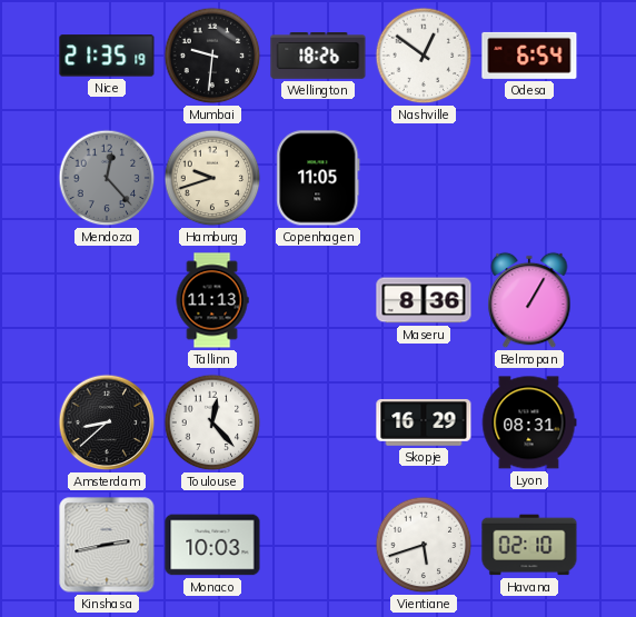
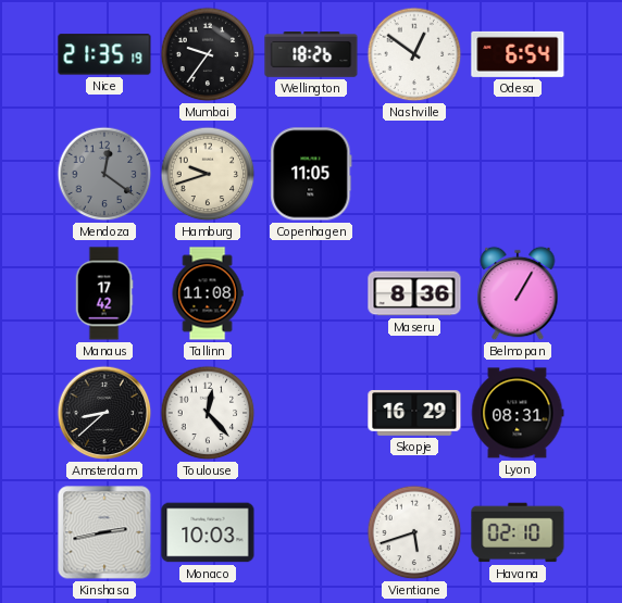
Mumbai: 9:31 -> 9:36
Mendoza: 12:23 -> 12:21
Manaus: none -> 17:42
Tallinn: 11:13 -> 11:08
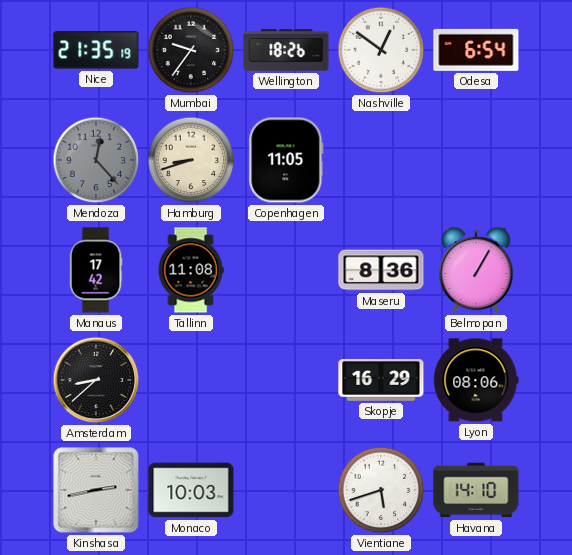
Mendoza: 12:21 -> 12:23
Hamburg: 9:42 -> 8:42
Toulouse: 12:23 -> none
Lyon: 08:31 -> 08:06
Havana: 02:10 -> 14:10
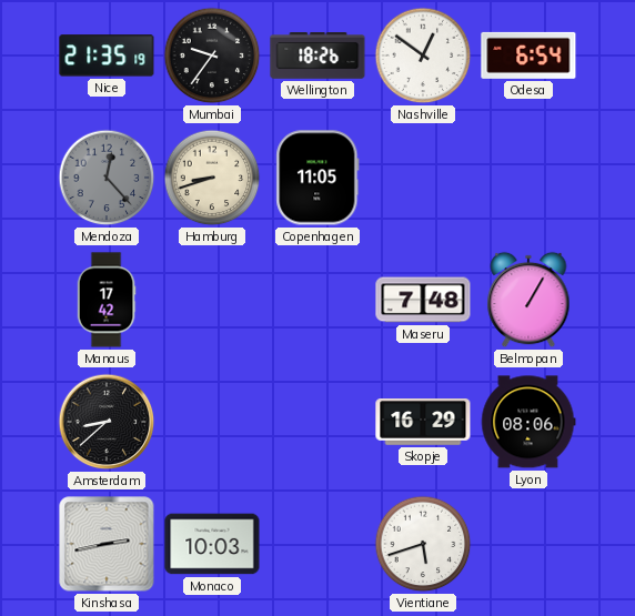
Tallinn: 11:08 -> none
Maseru: 8:36 -> 7:48
Havana: 14:10 -> none
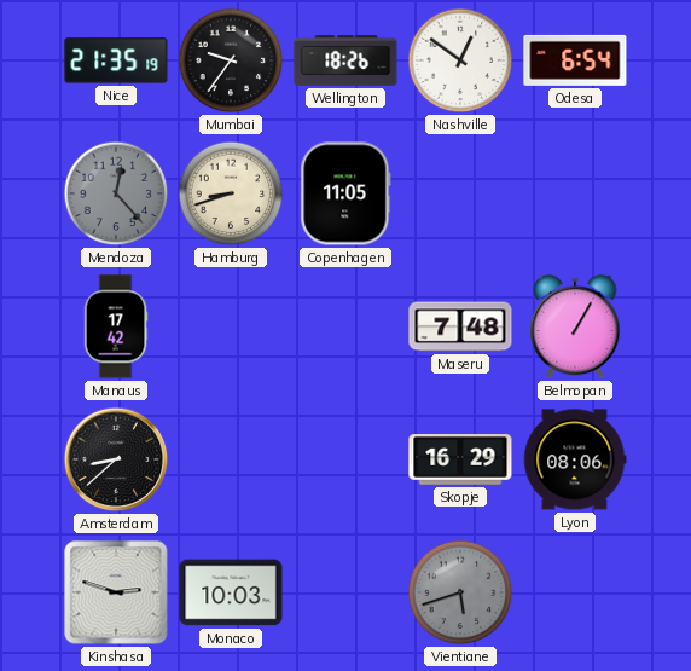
Kinshasa: 2:43 -> 2:48
Vientiane dial: white -> grey
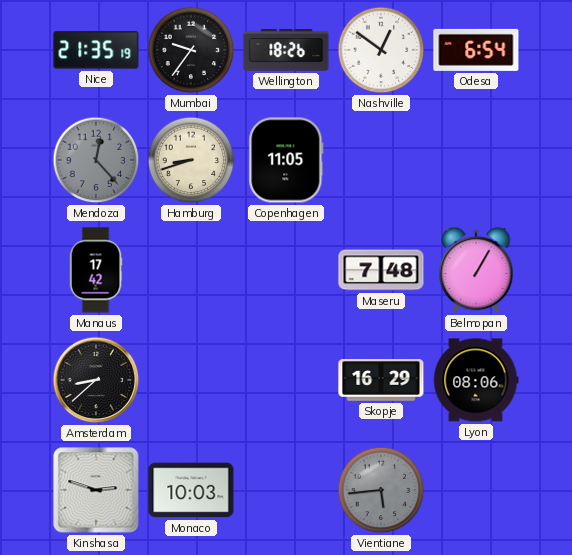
Vientiane: 5:42 -> 5:44
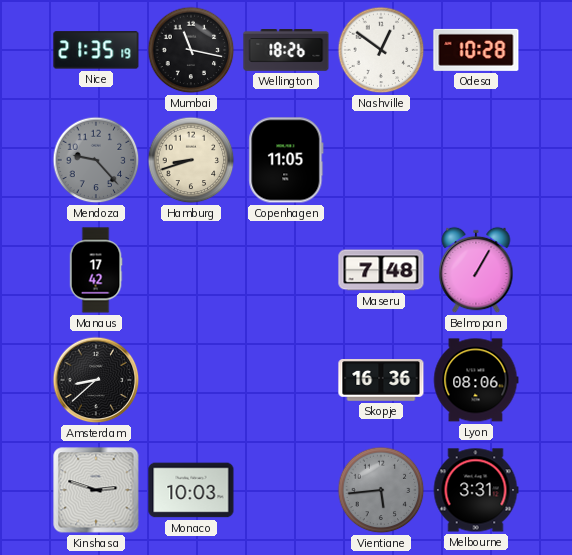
Mumbai: 9:36 -> 11:17
Odesa: 6:54 -> 10:28
Mendoza: 12:23 -> 9:23
Skopje: 16:29 -> 16:36
Melbourne: none -> 3:31
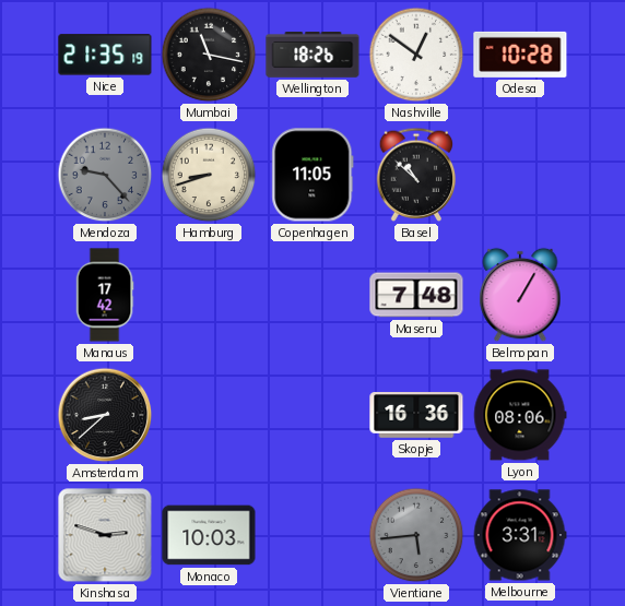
Basel: none -> 10:52
